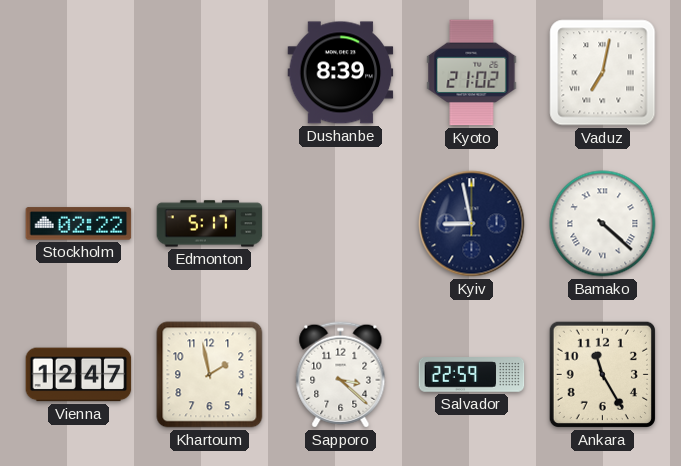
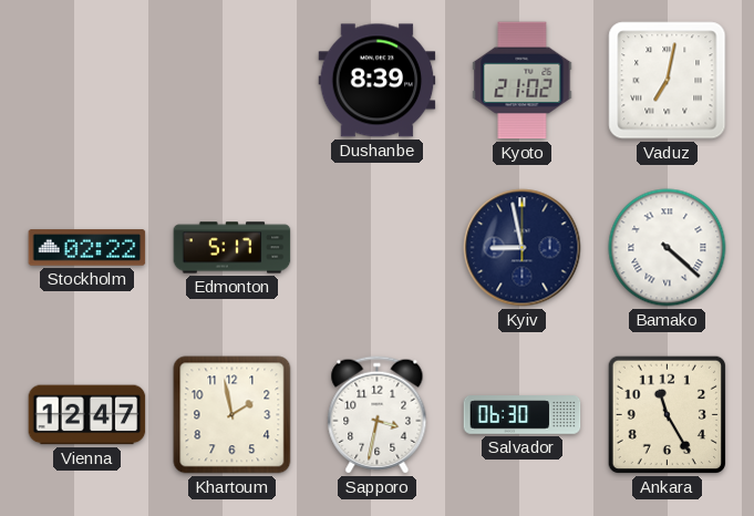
Sapporo: 3:22 -> 3:32
Salvador: 22:59 -> 06:30
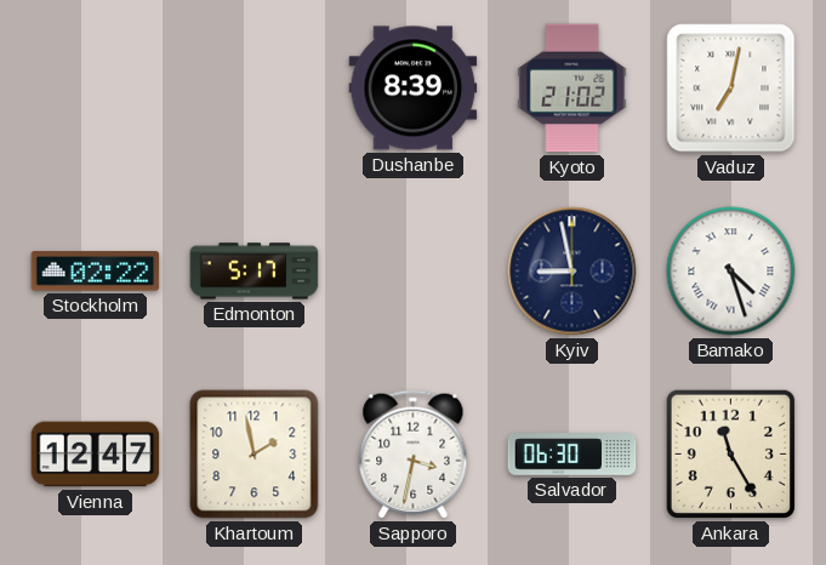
Bamako: 4:22 -> 4:27
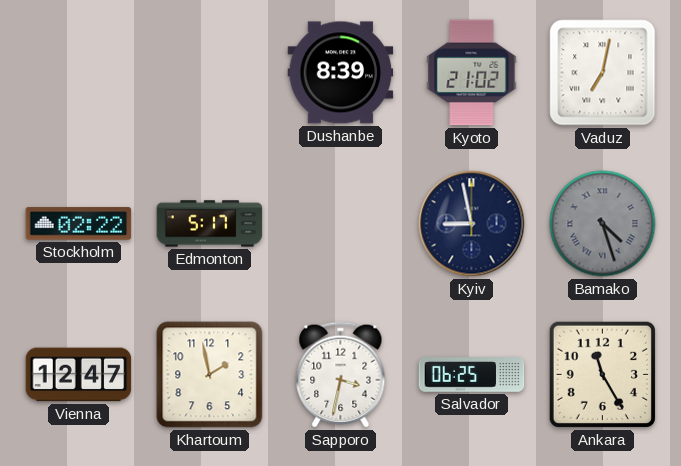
Bamako dial: white -> grey
Salvador: 06:30 -> 06:25
